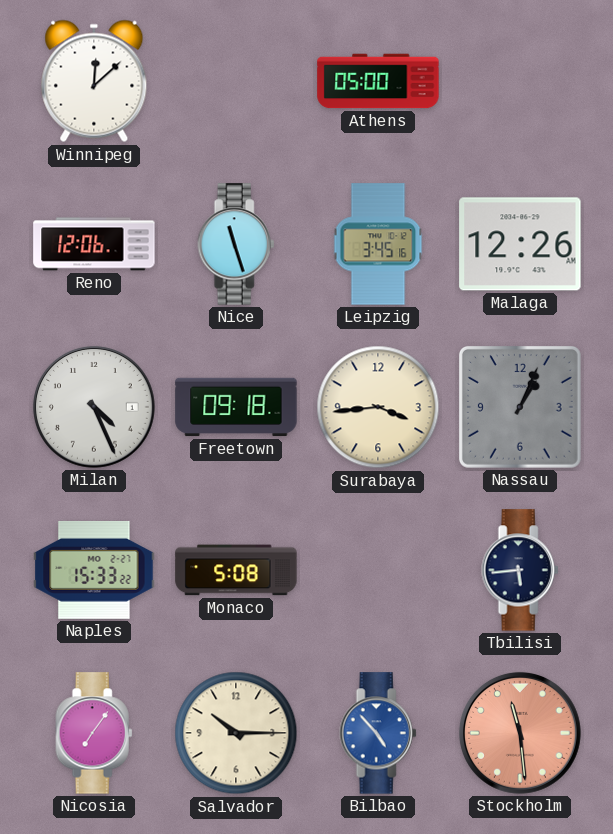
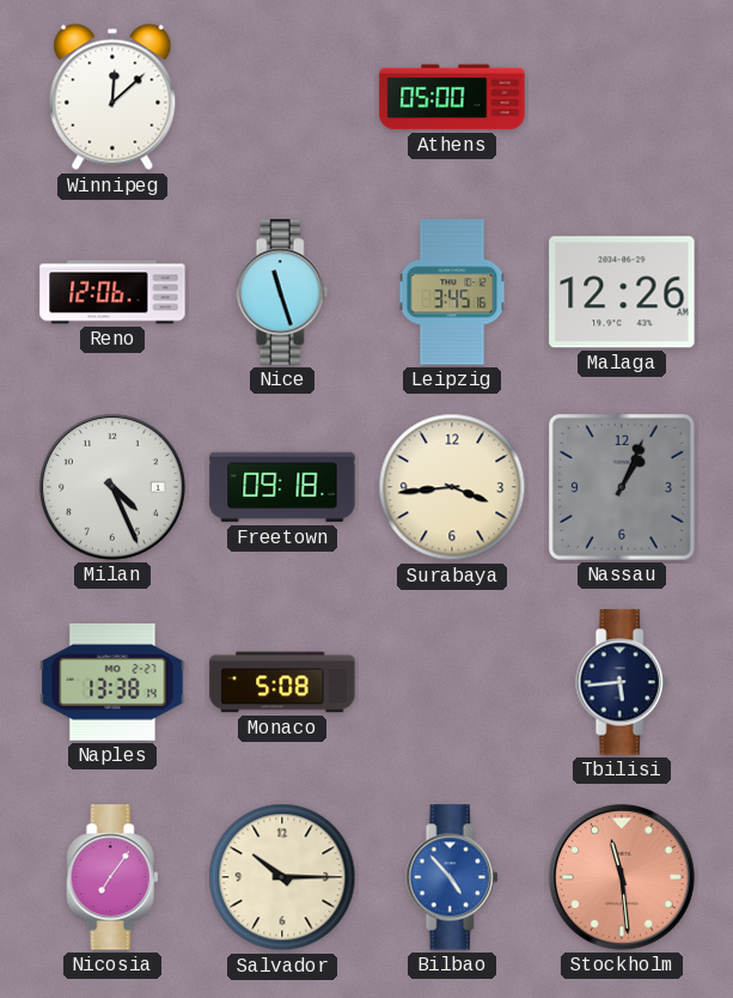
Naples: 15:33 -> 13:38
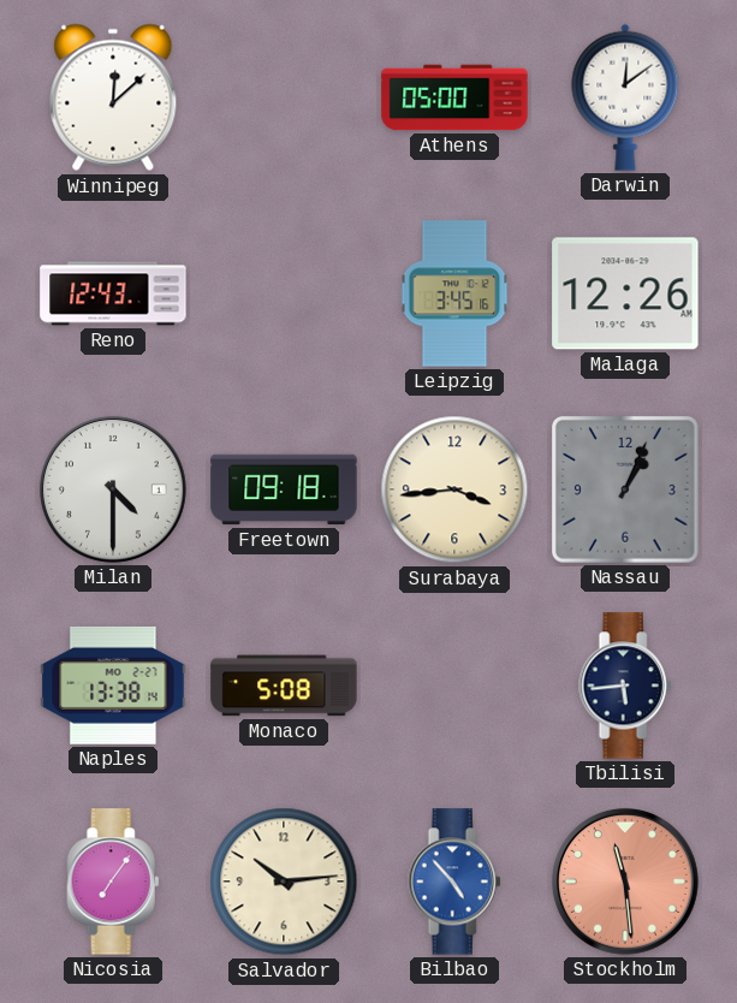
Darwin: none -> 12:09
Reno: 12:06 -> 12:43
Nice: 11:27 -> none
Milan: 4:26 -> 4:30
Salvador: 10:15 -> 10:14
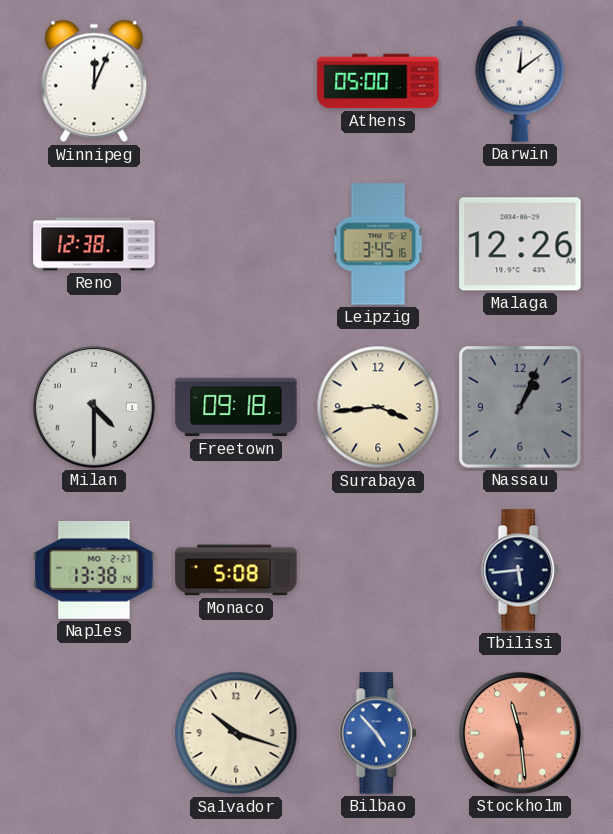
Winnipeg: 12:08 -> 12:04
Reno: 12:43 -> 12:38
Nicosia: 7:06 -> none
Salvador: 10:14 -> 10:18
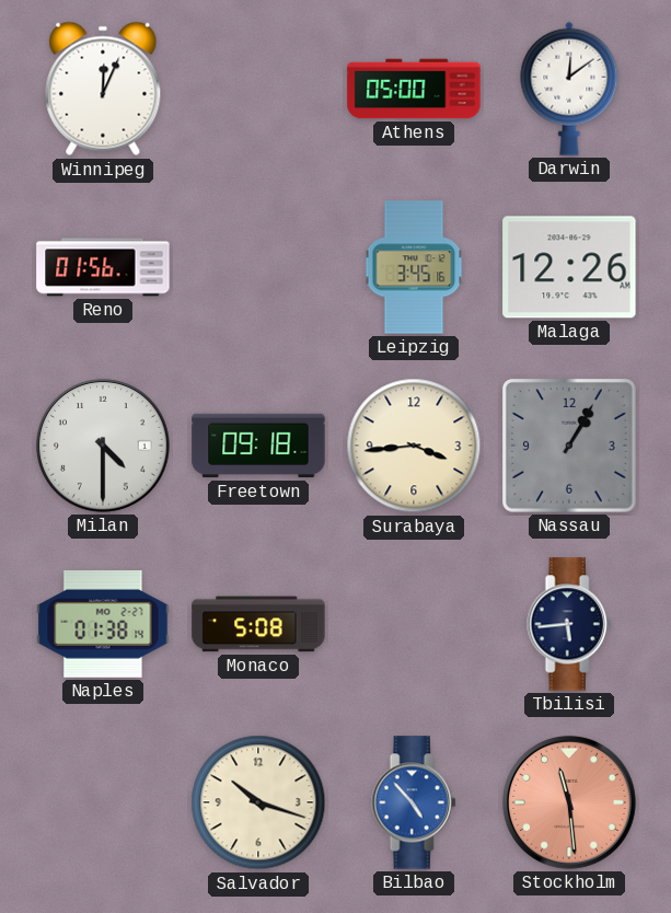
Reno: 12:38 -> 01:56
Nassau: 1:04 -> 1:05
Naples: 13:38 -> 01:38
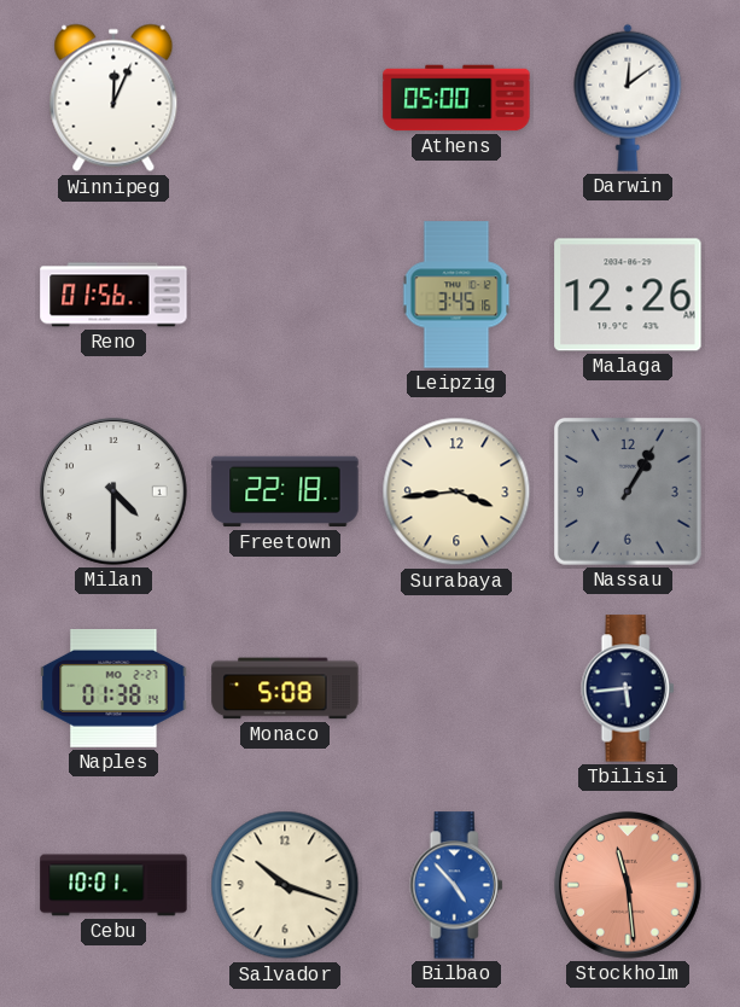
Freetown: 09:18 -> 22:18
Cebu: none -> 10:01
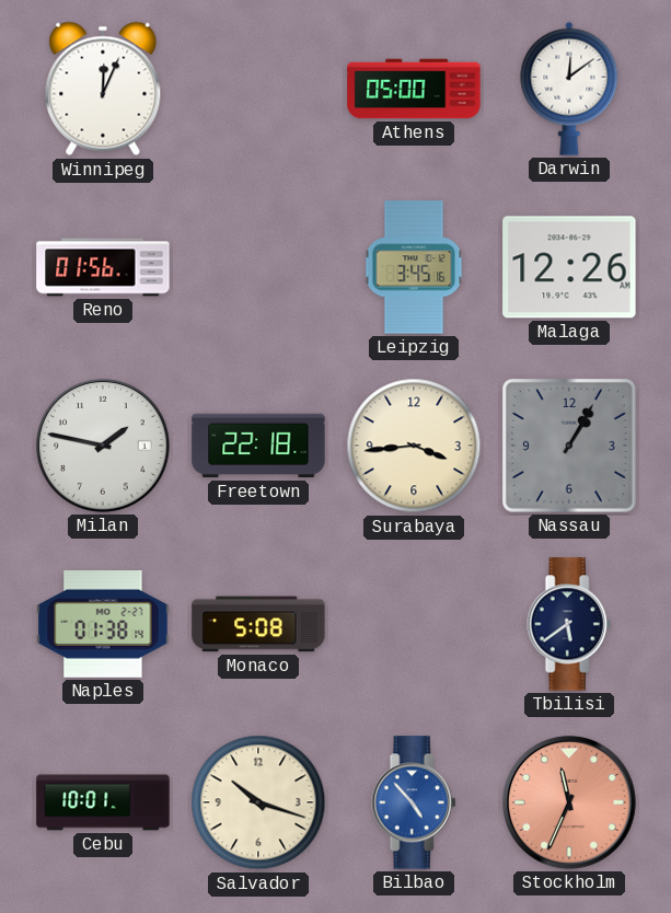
Milan: 4:30 -> 1:47
Tbilisi: 5:44 -> 5:39
Stockholm: 11:29 -> 11:34
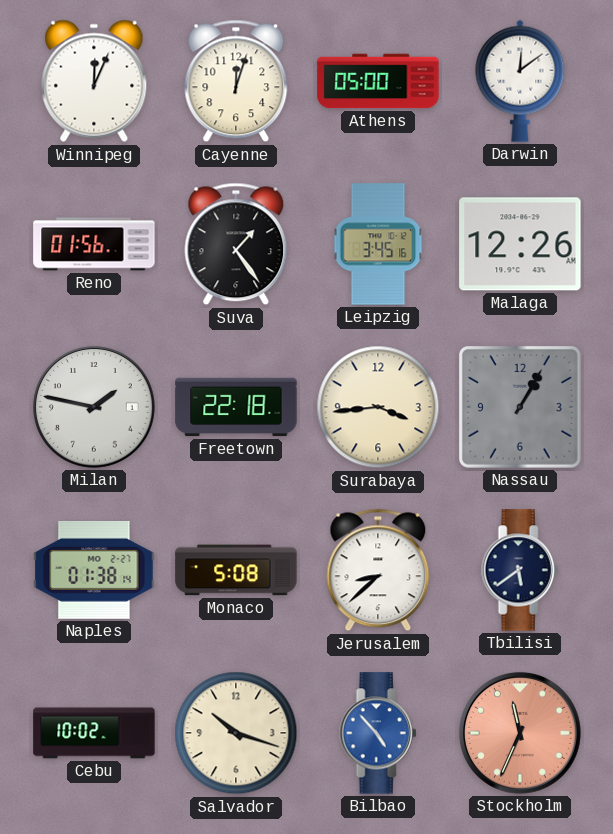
Cayenne: none -> 12:03
Suva: none -> 1:24
Jerusalem: none -> 8:38
Cebu: 10:01 -> 10:02
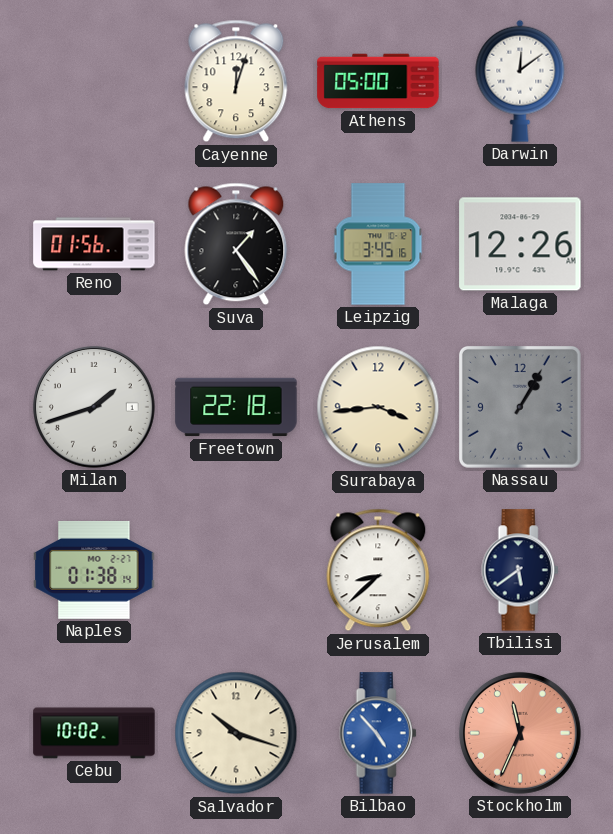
Winnipeg: 12:04 -> none
Milan: 1:47 -> 1:42
Monaco: 5:08 -> none
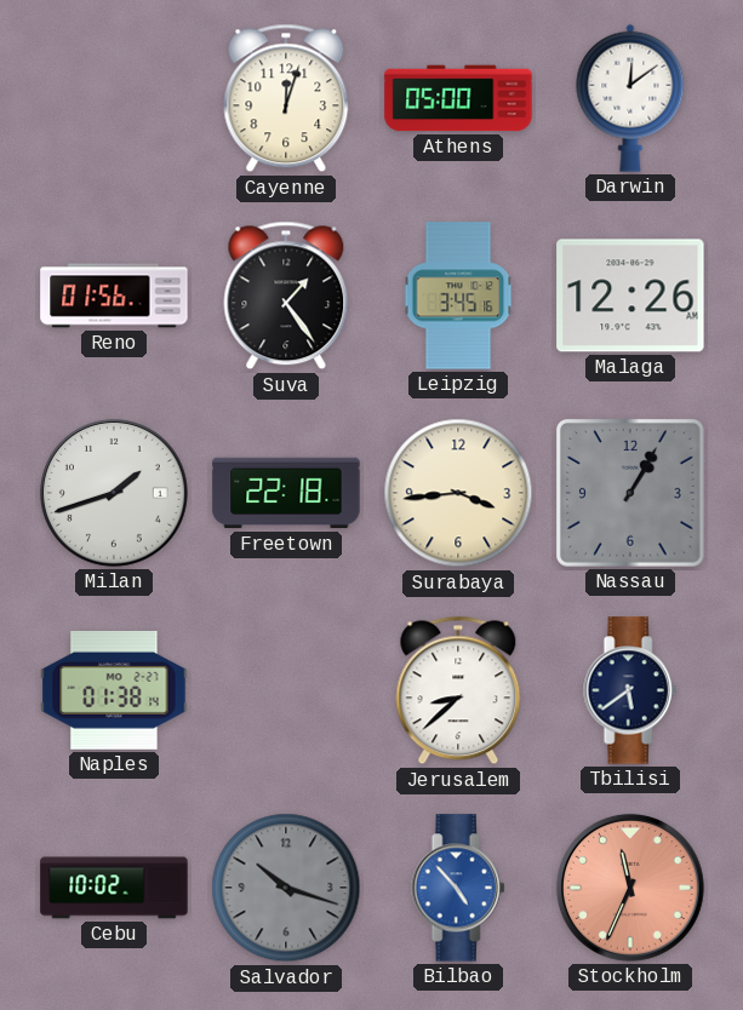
Salvador dial: cream -> grey
